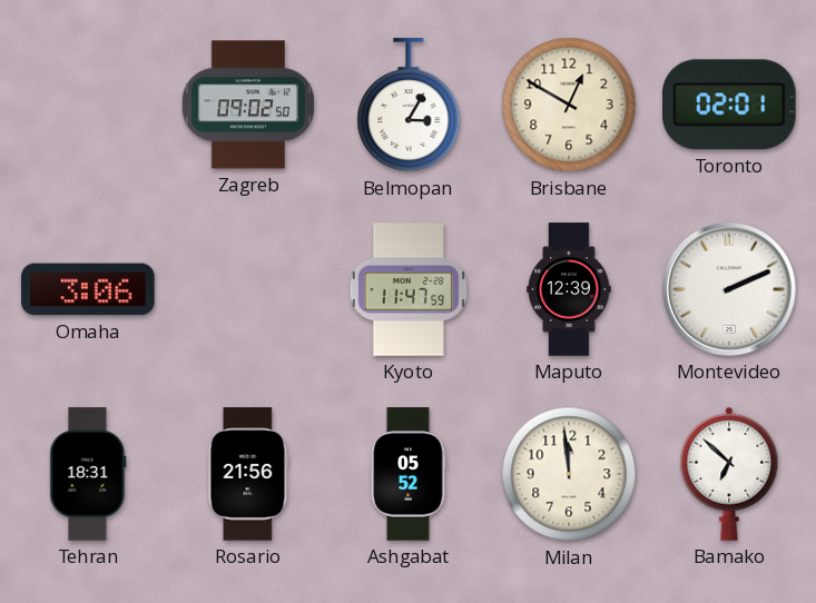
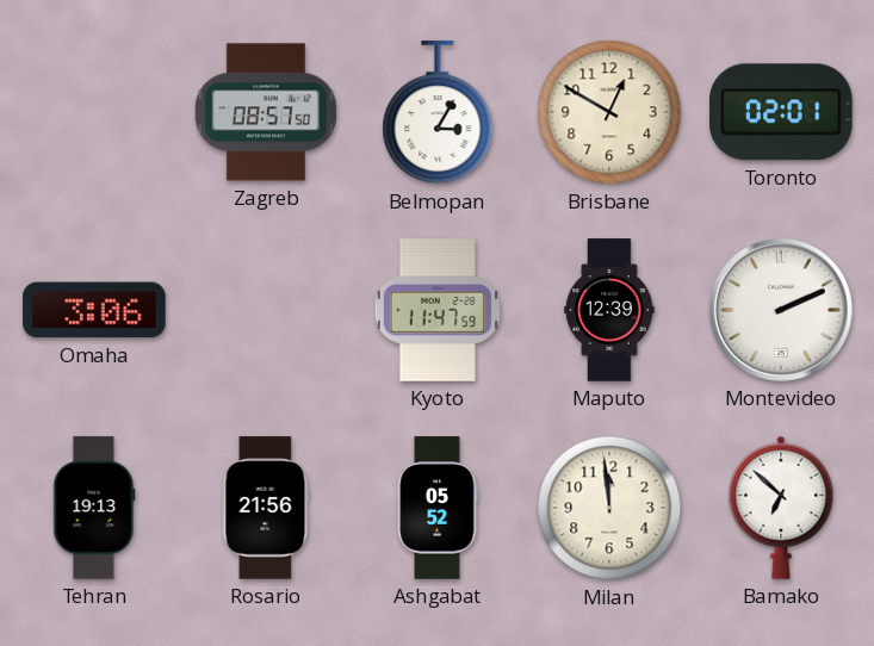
Zagreb: 09:02 -> 08:57
Tehran: 18:31 -> 19:13
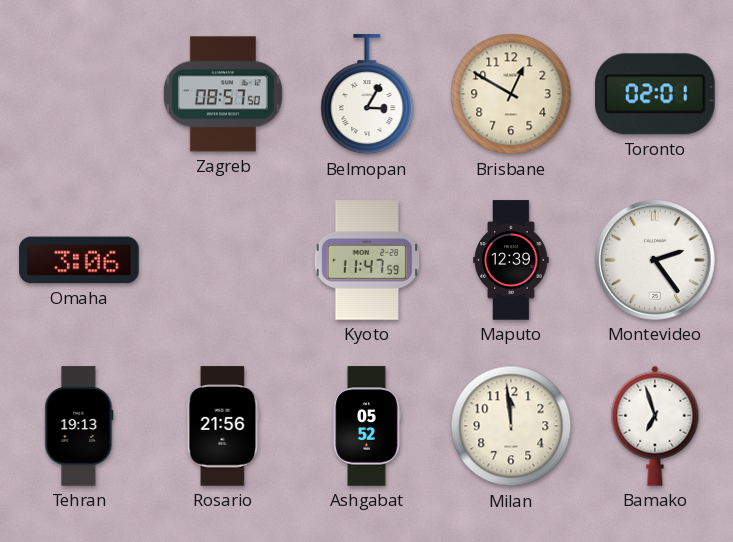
Montevideo: 2:11 -> 2:24
Bamako: 6:52 -> 6:57
